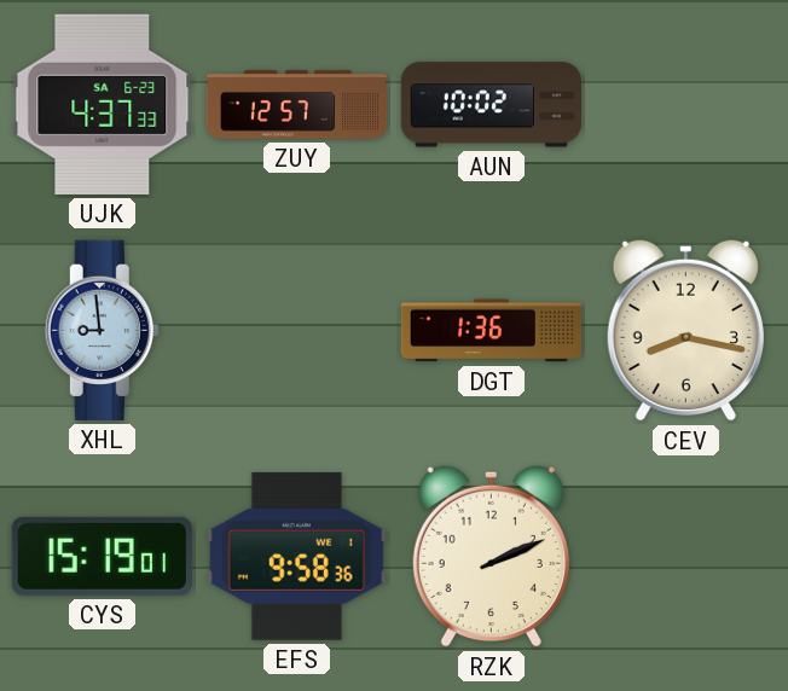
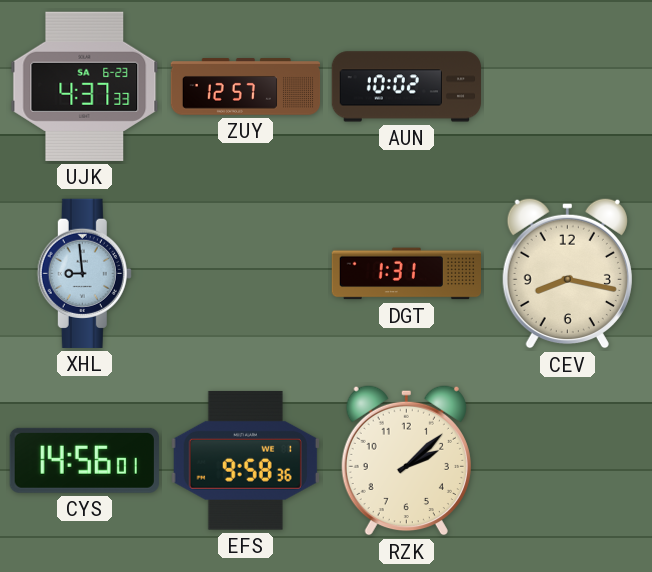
DGT: 1:36 -> 1:31
CYS: 15:19 -> 14:56
RZK: 2:11 -> 2:08
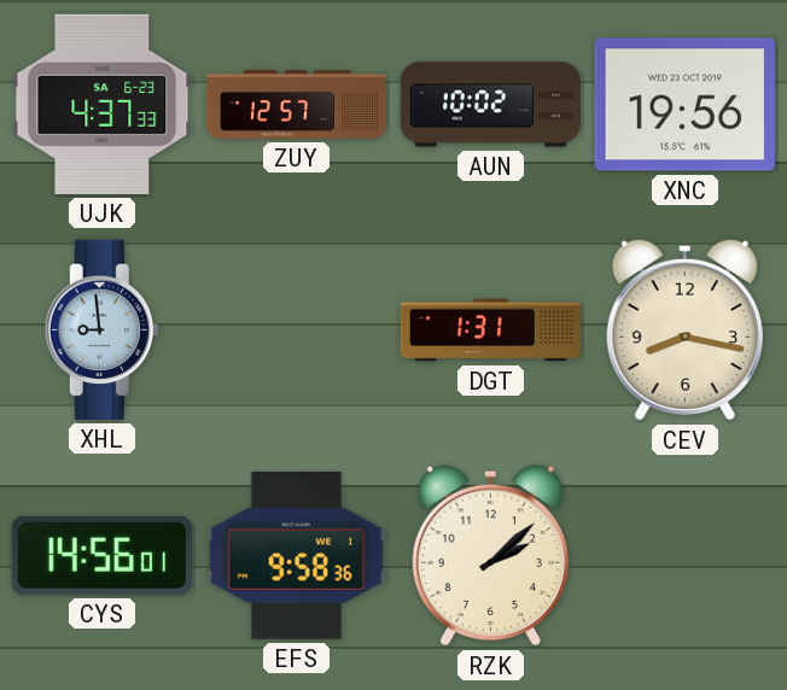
XNC: none -> 19:56
